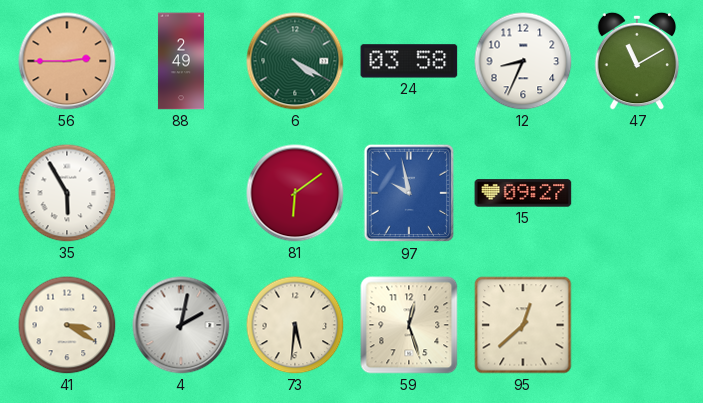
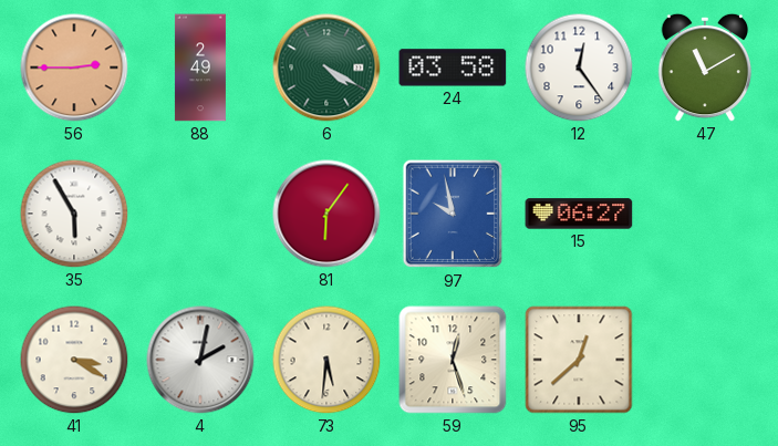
12: 8:34 -> 12:24
81: 6:09 -> 6:06
15: 09:27 -> 06:27
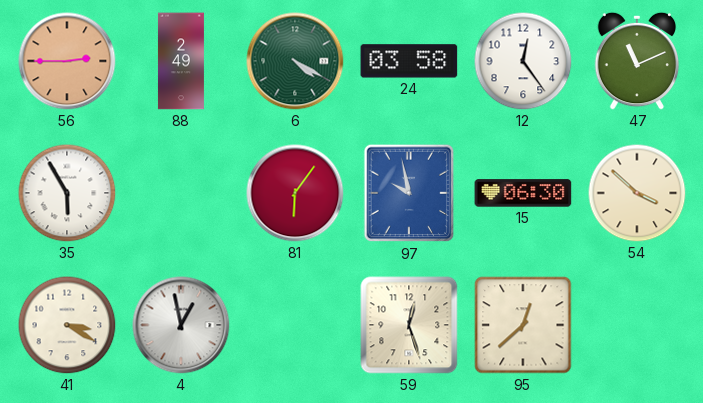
47: 11:10 -> 11:11
15: 06:27 -> 06:30
54: none -> 3:52
4: 2:02 -> 12:58
73: 5:31 -> none
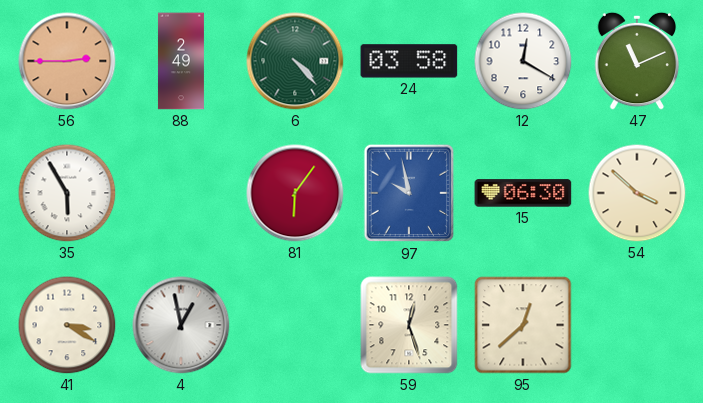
6: 4:20 -> 4:23
12: 12:24 -> 12:20
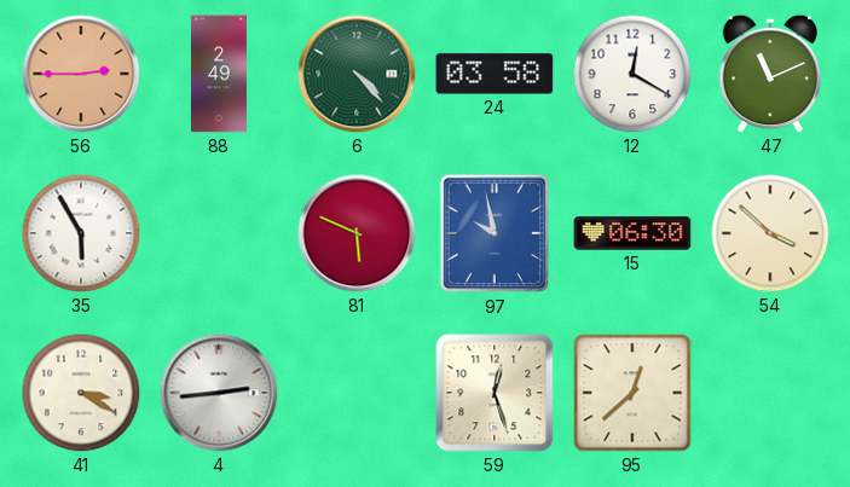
81: 6:06 -> 5:49
4: 12:58 -> 2:44
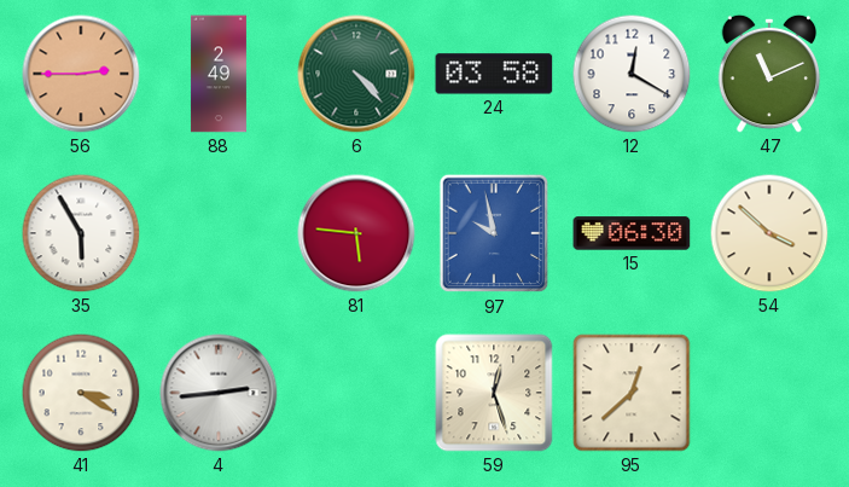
81: 5:49 -> 5:46
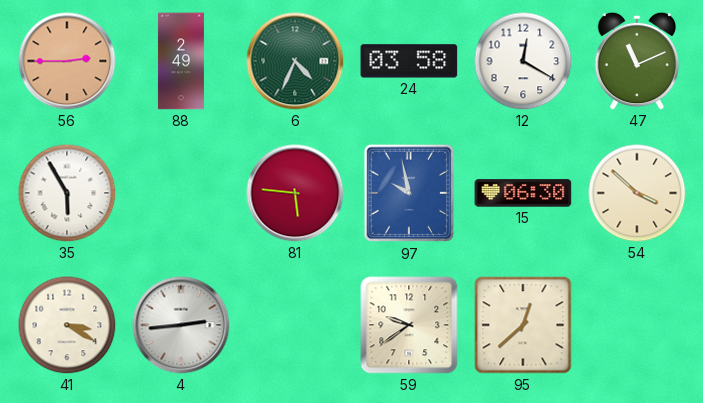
6: 4:23 -> 4:34
59: 12:27 -> 9:39
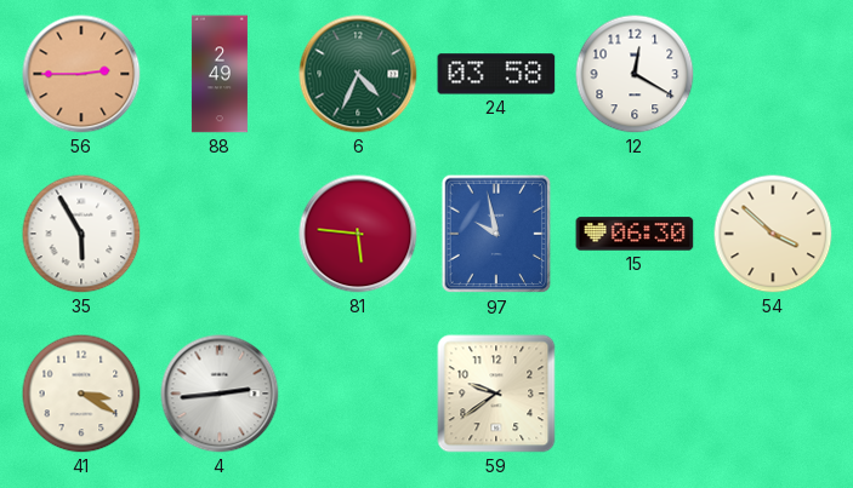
47: 11:11 -> none
95: 12:38 -> none
